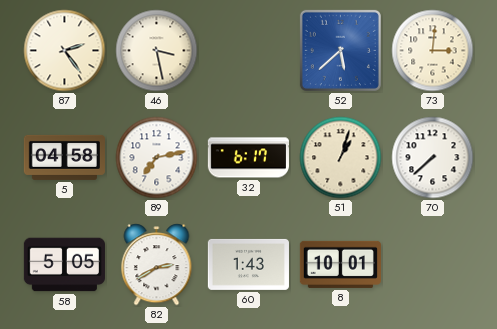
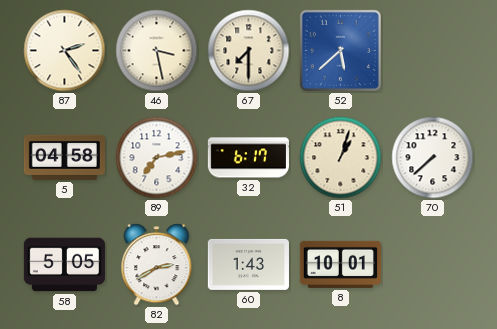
67: none -> 7:30
73: 3:01 -> none
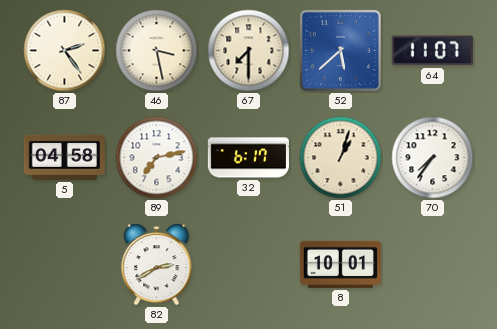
64: none -> 11:07
70: 7:38 -> 7:36
58: 5:05 -> none
60: 1:43 -> none
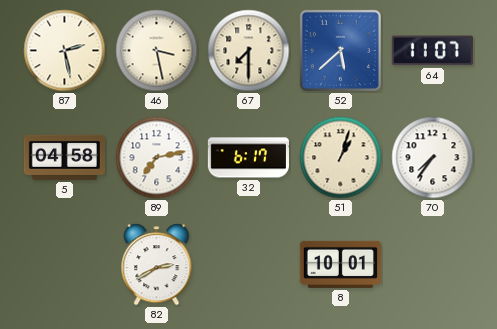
87: 2:24 -> 2:28
